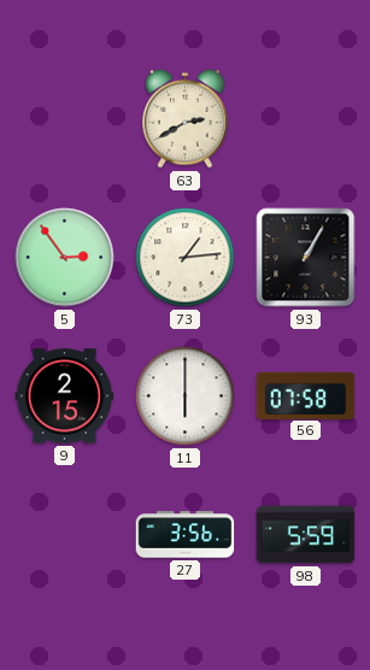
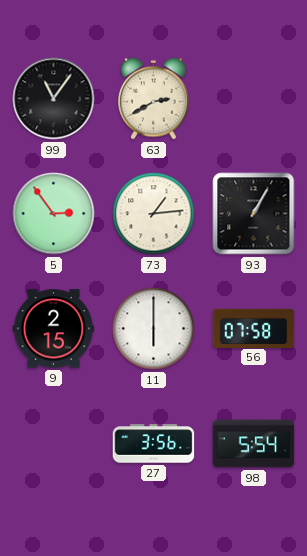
99: none -> 11:06
98: 5:59 -> 5:54
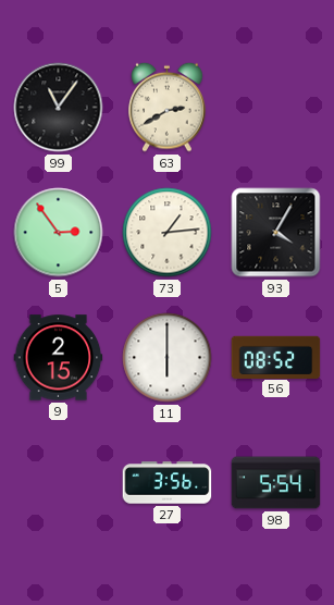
93: 1:05 -> 4:05
56: 07:58 -> 08:52
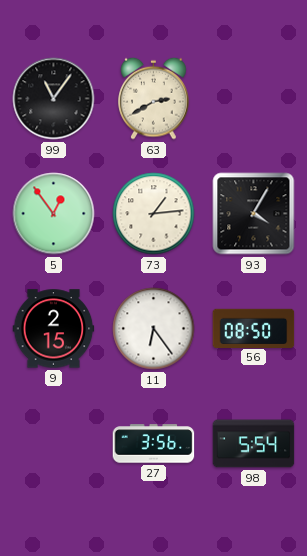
5: 2:54 -> 12:54
11: 6:00 -> 6:24
56: 08:52 -> 08:50
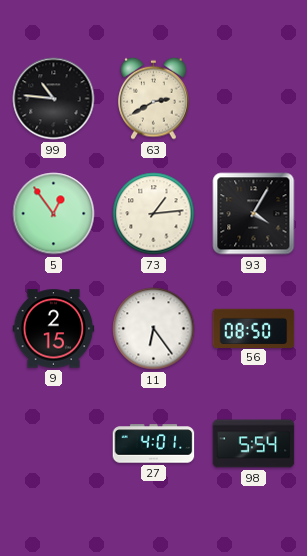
99: 11:06 -> 10:46
27: 3:56 -> 4:01
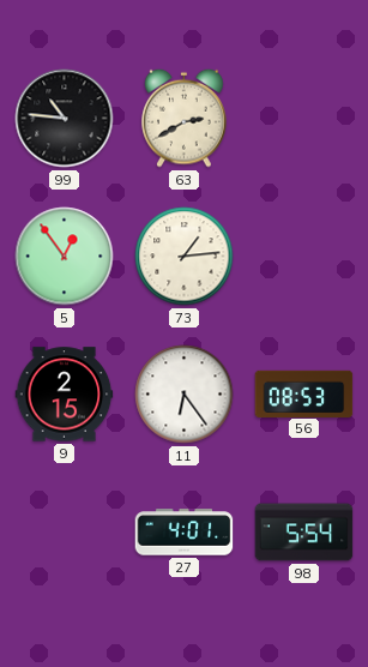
93: 4:05 -> none
56: 08:50 -> 08:53
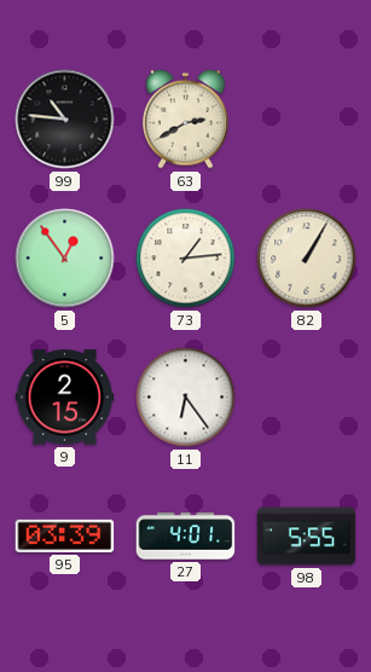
82: none -> 1:05
56: 08:53 -> none
95: none -> 03:39
98: 5:54 -> 5:55
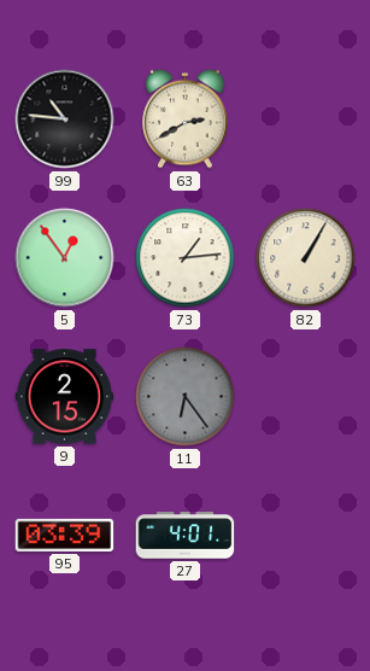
11 dial: white -> grey
98: 5:55 -> none
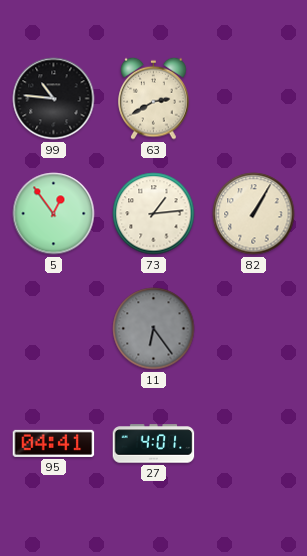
9: 2:15 -> none
95: 03:39 -> 04:41
